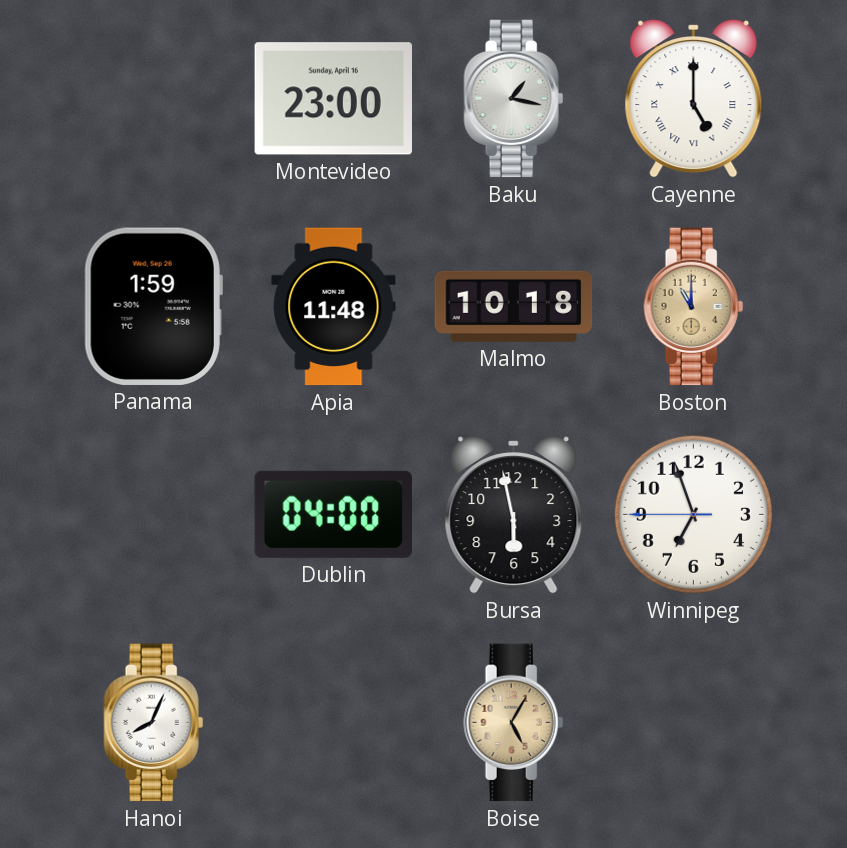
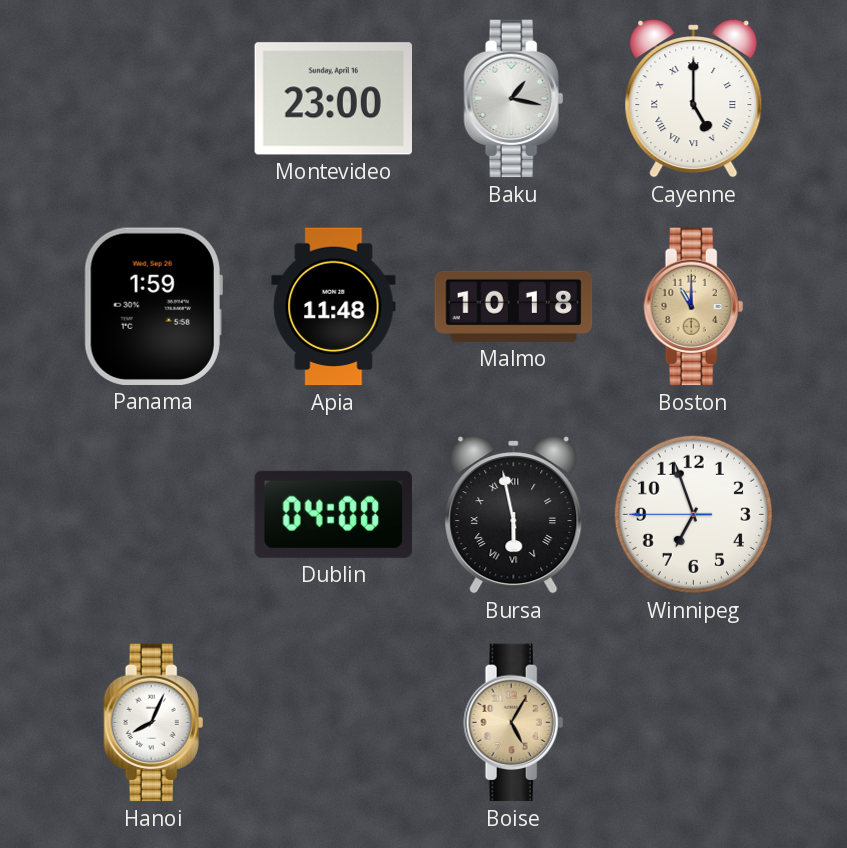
Bursa numerals: Arabic -> Roman
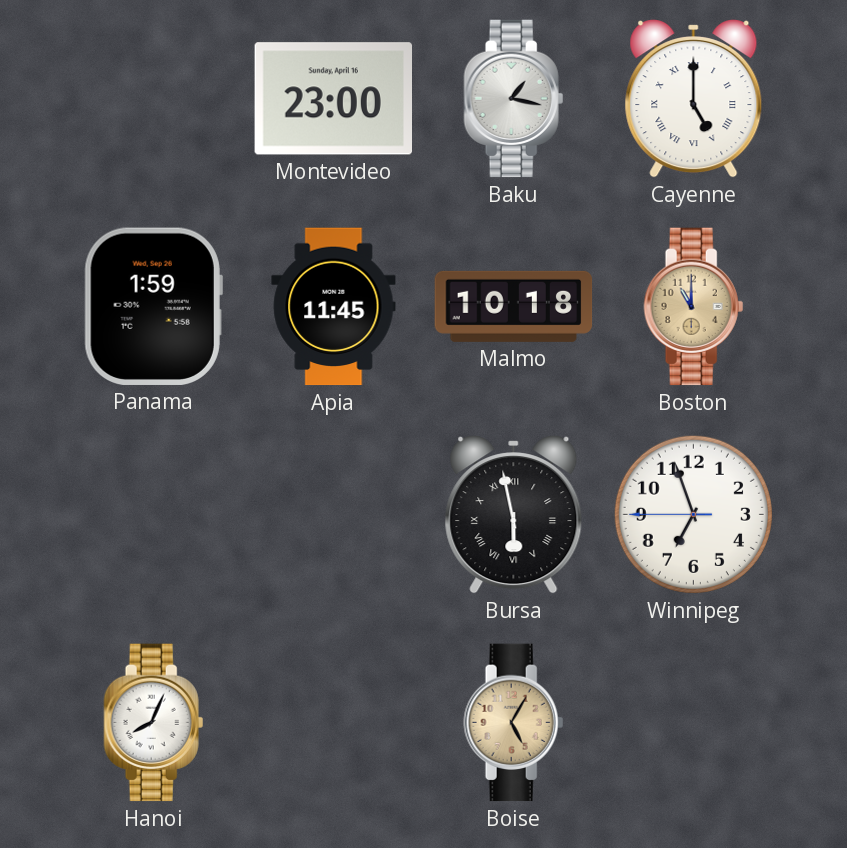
Apia: 11:48 -> 11:45
Dublin: 04:00 -> none
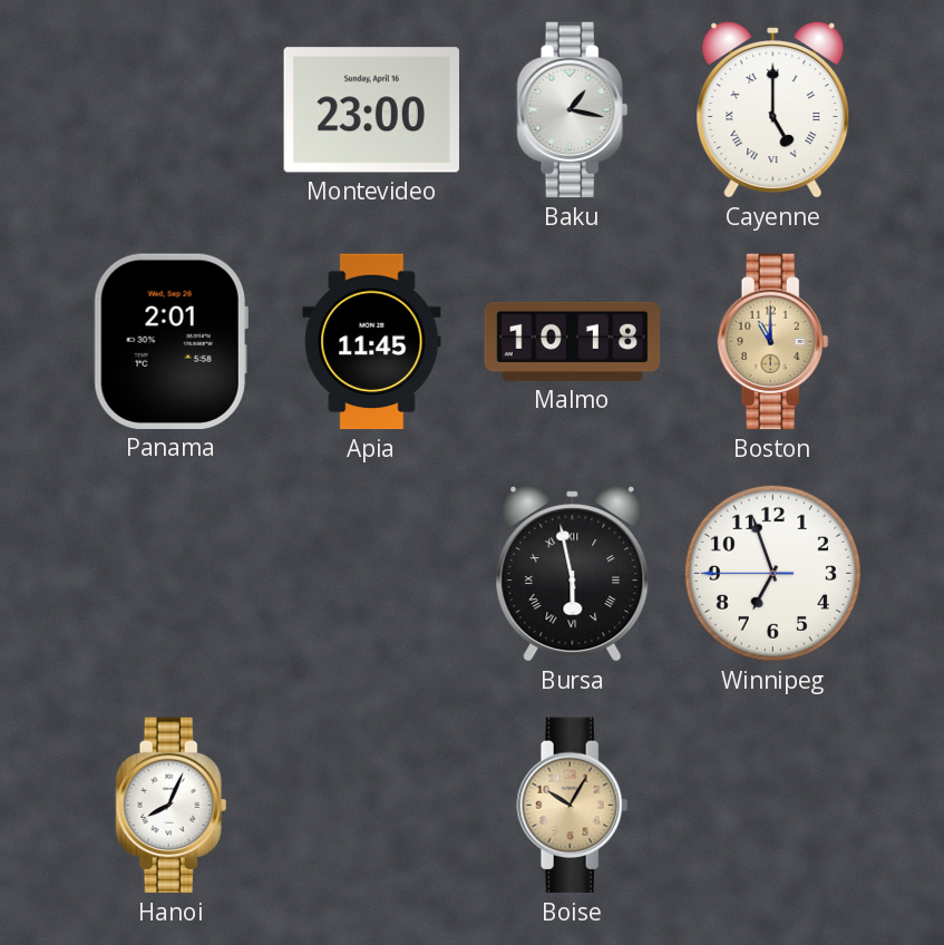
Panama: 1:59 -> 2:01
Boise: 5:05 -> 10:05
